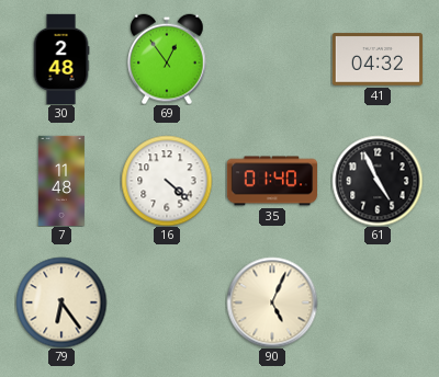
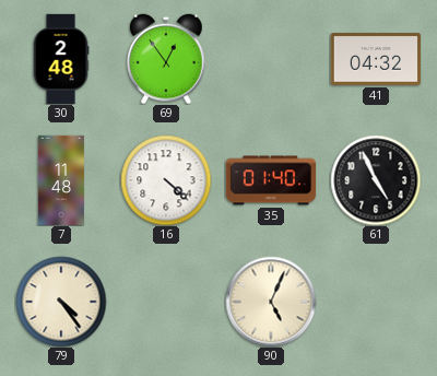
79: 6:24 -> 4:24
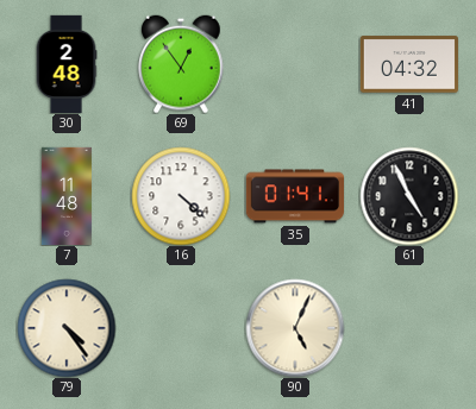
35: 01:40 -> 01:41
